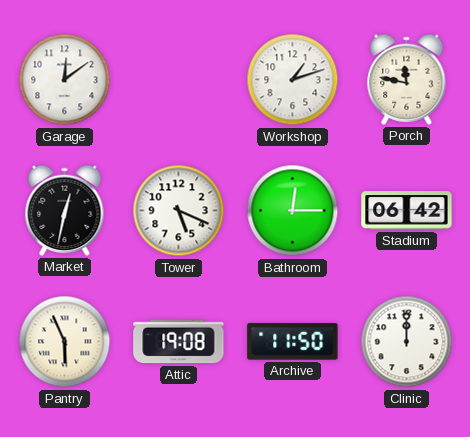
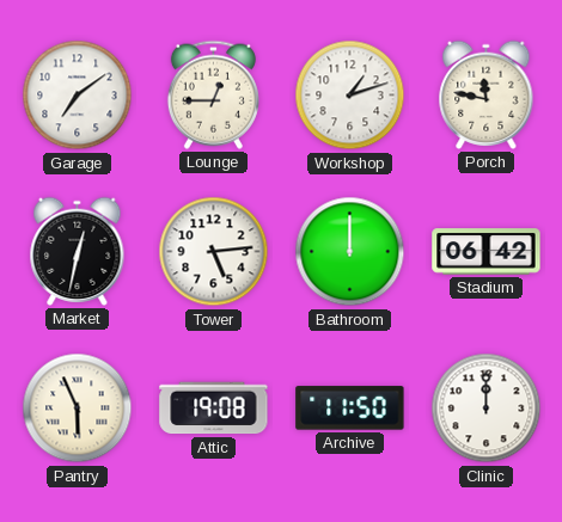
Garage: 12:09 -> 7:09
Lounge: none -> 12:45
Tower: 5:19 -> 5:14
Bathroom: 12:15 -> 12:00
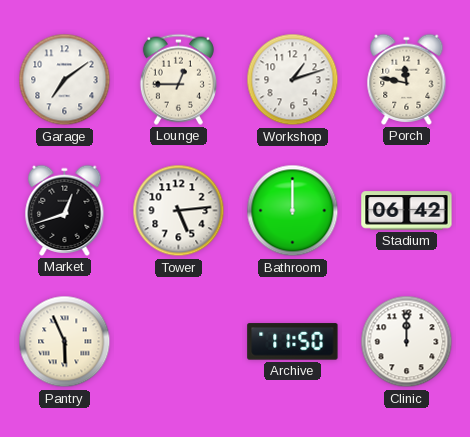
Market: 12:32 -> 12:42
Attic: 19:08 -> none
